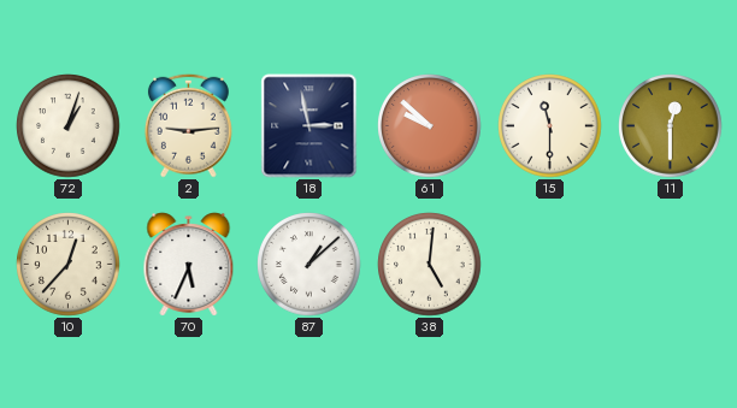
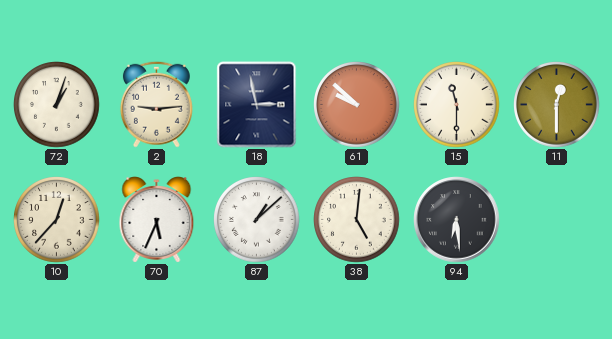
94: none -> 6:29
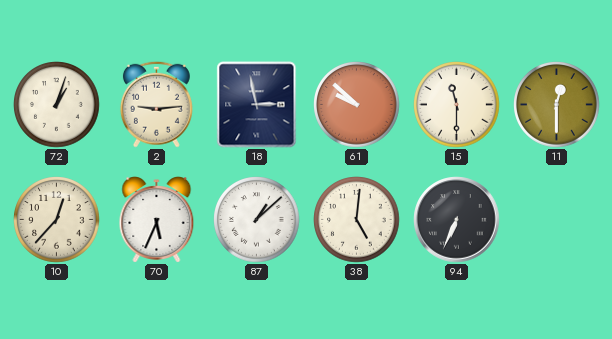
94: 6:29 -> 6:34
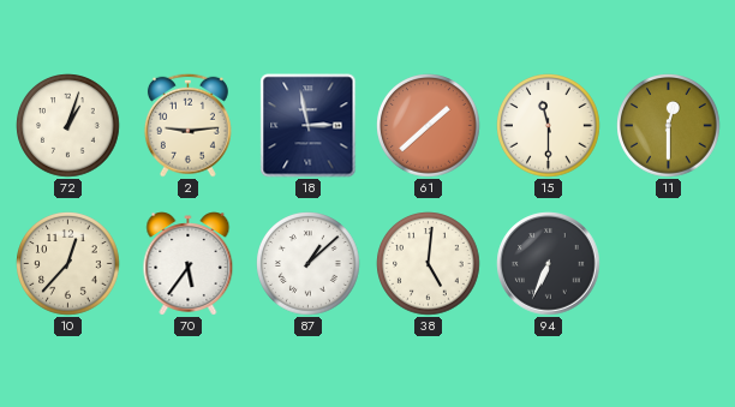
61: 9:52 -> 1:38
70: 5:34 -> 5:36
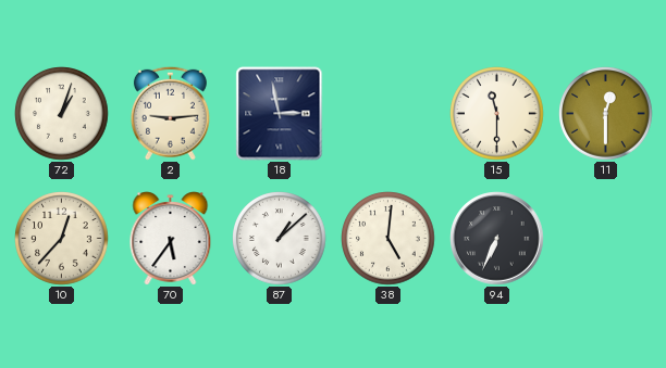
61: 1:38 -> none
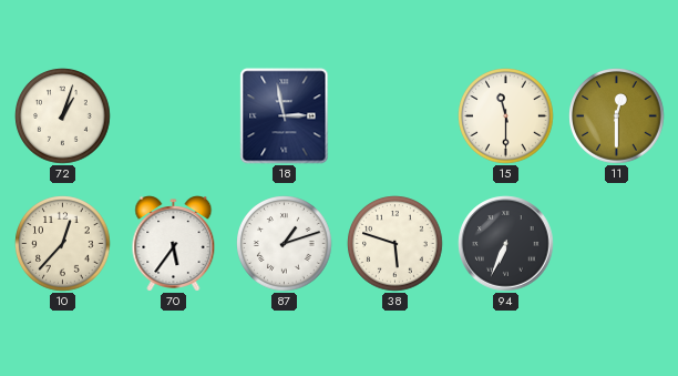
2: 9:14 -> none
87: 1:08 -> 1:12
38: 5:01 -> 5:48
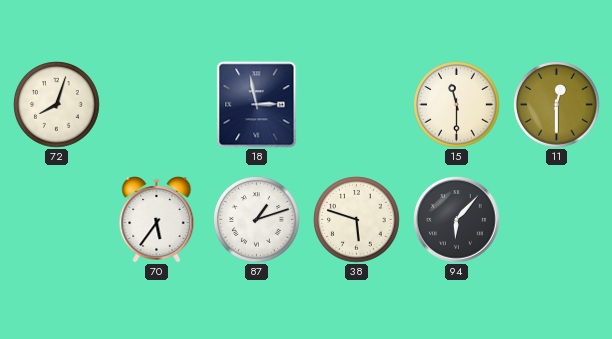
72: 1:03 -> 8:03
10: 12:37 -> none
94: 6:34 -> 6:07
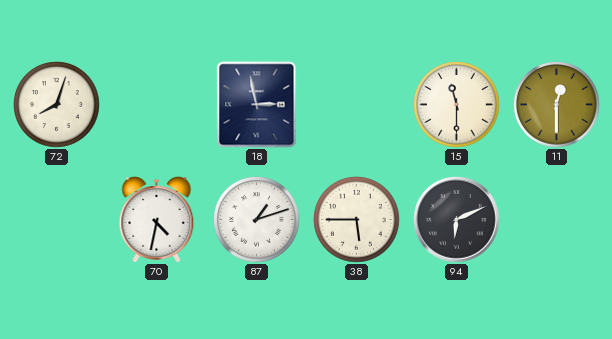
70: 5:36 -> 4:32
38: 5:48 -> 5:45
94: 6:07 -> 6:11
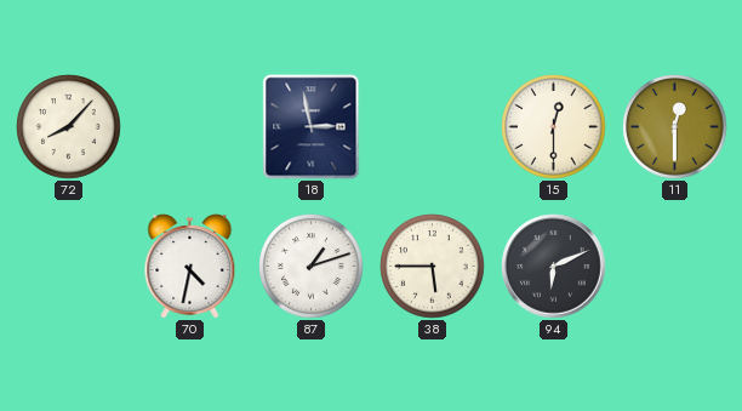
72: 8:03 -> 8:07
15: 11:30 -> 12:30
